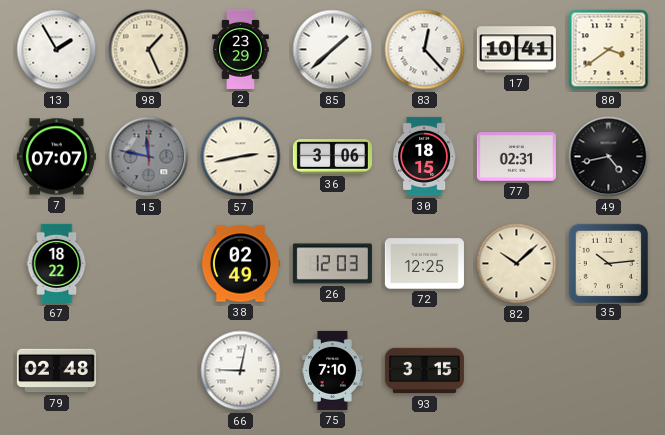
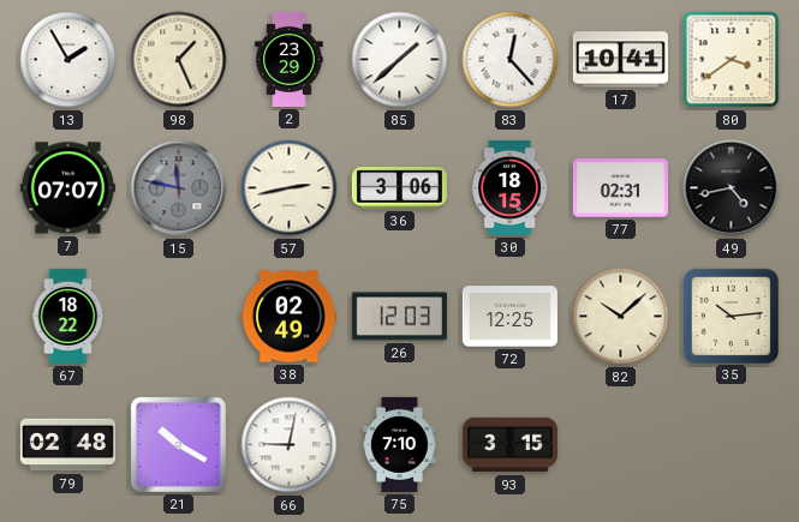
21: none -> 10:20
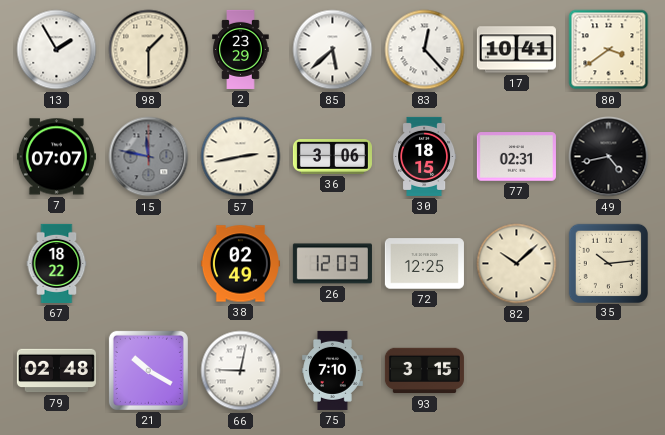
98: 1:26 -> 1:30
85: 1:38 -> 5:38
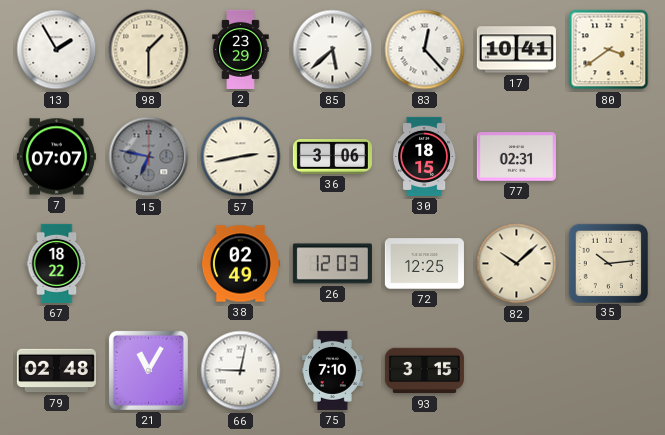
15: 11:47 -> 6:47
49: 4:43 -> none
21: 10:20 -> 11:05
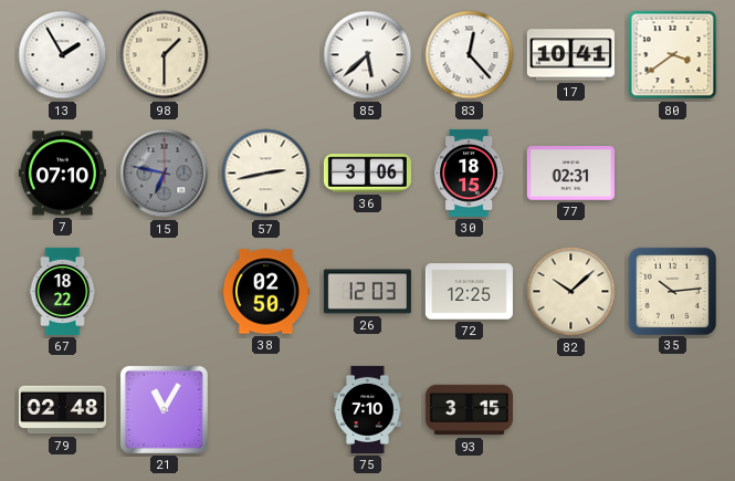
2: 23:29 -> none
7: 07:07 -> 07:10
38: 02:49 -> 02:50
66: 9:02 -> none
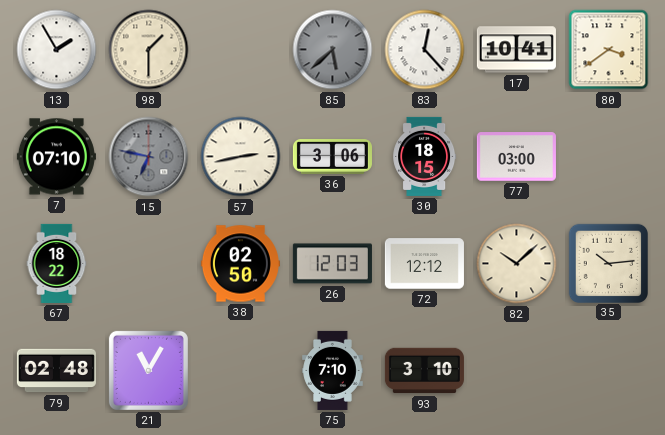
85 dial: white -> grey
77: 02:31 -> 03:00
72: 12:25 -> 12:12
93: 3:15 -> 3:10
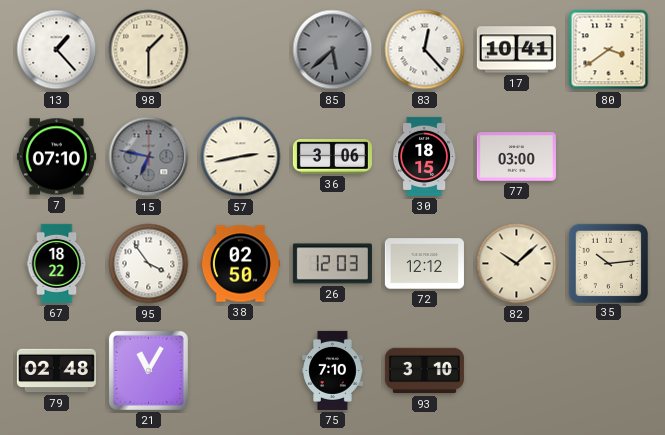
13: 1:55 -> 1:23
95: none -> 3:54
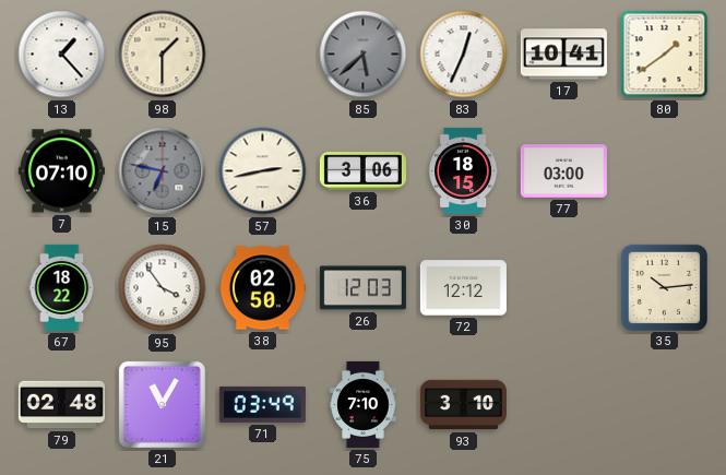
83: 12:23 -> 12:34
80: 3:39 -> 1:39
82: 10:08 -> none
71: none -> 03:49
